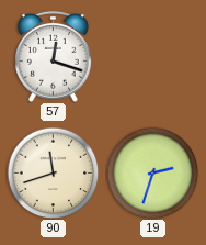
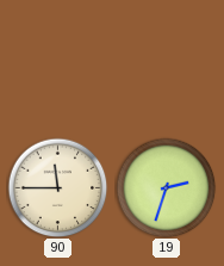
57: 12:18 -> none
90: 11:42 -> 11:45
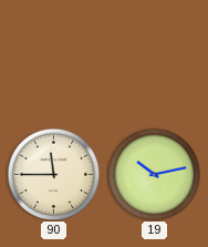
19: 2:33 -> 10:13
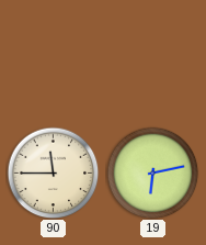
19: 10:13 -> 6:13
